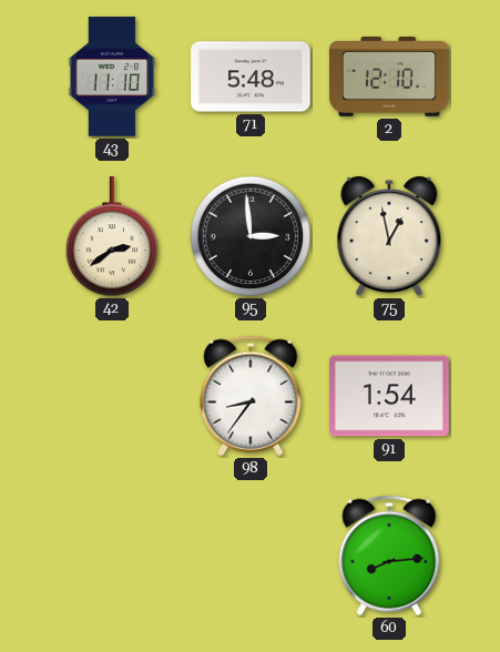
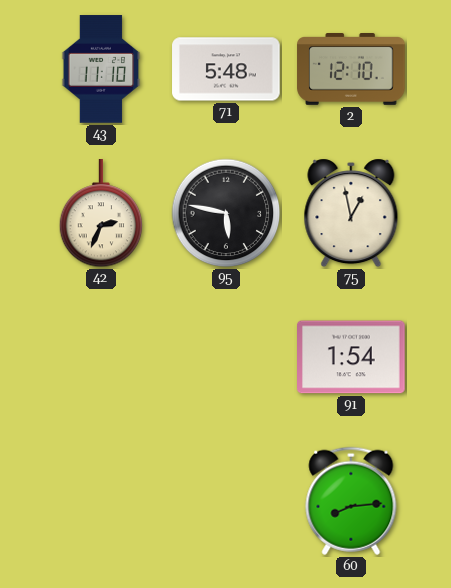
42: 2:39 -> 2:34
95: 2:59 -> 5:47
98: 8:36 -> none
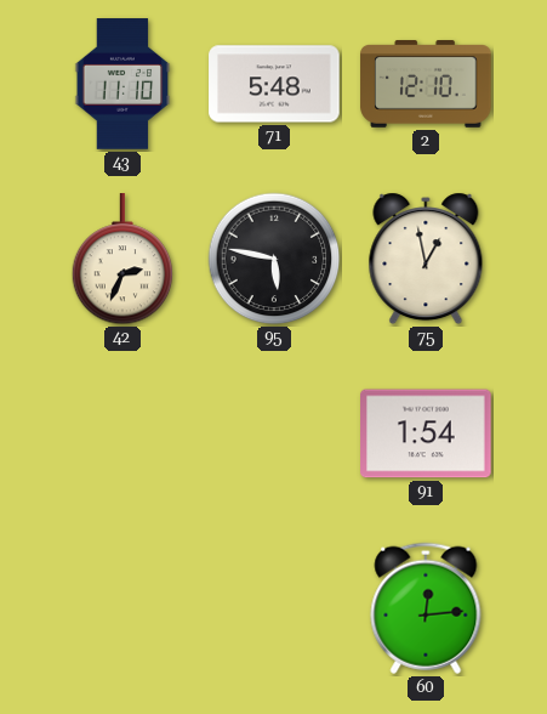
60: 8:14 -> 12:14
